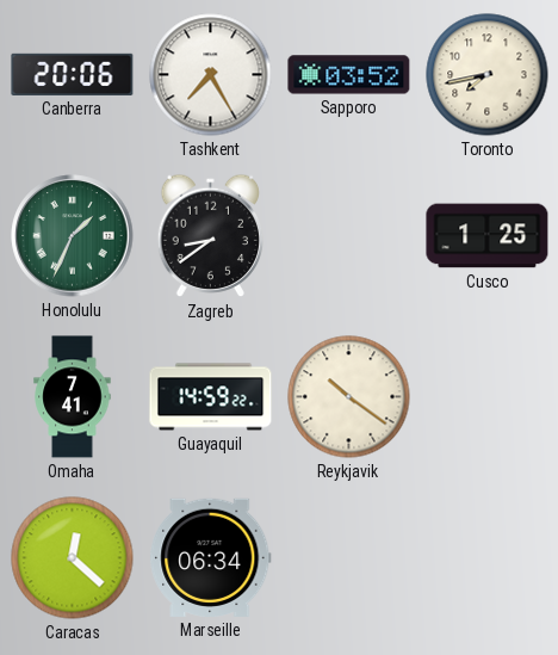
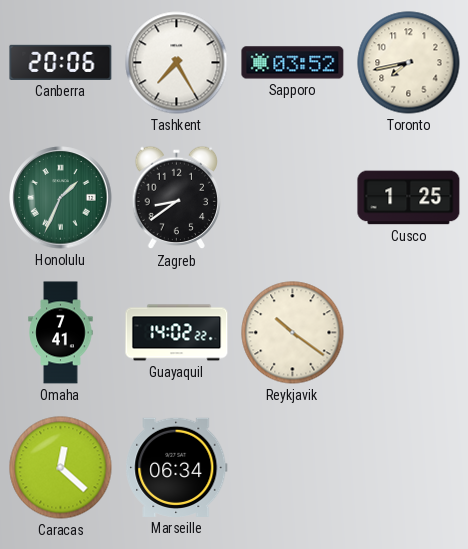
Guayaquil: 14:59 -> 14:02
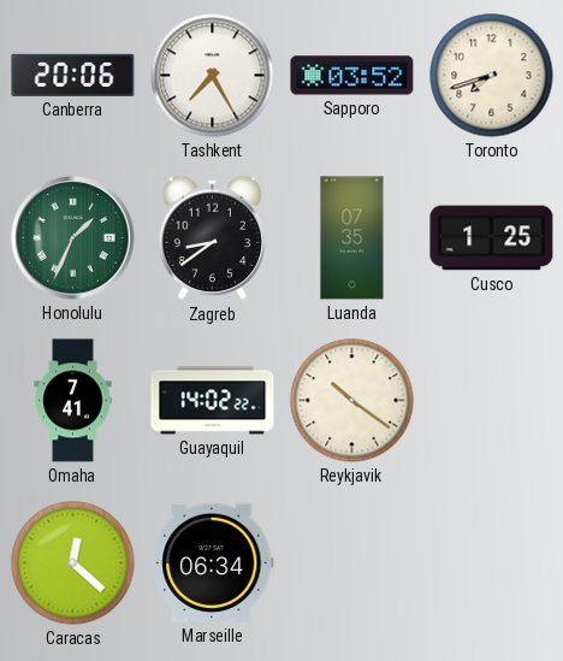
Toronto: 7:43 -> 7:42
Luanda: none -> 07:35
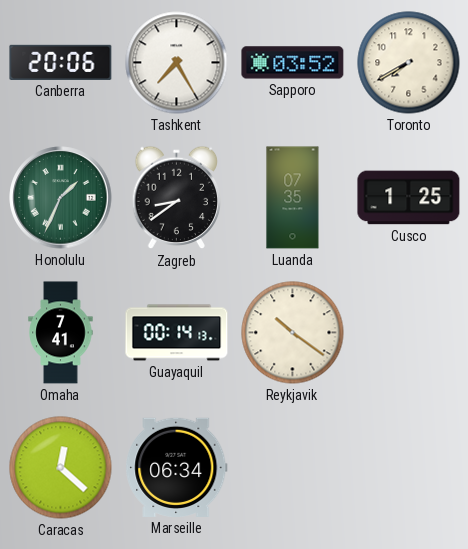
Toronto: 7:42 -> 7:40
Guayaquil: 14:02 -> 00:14
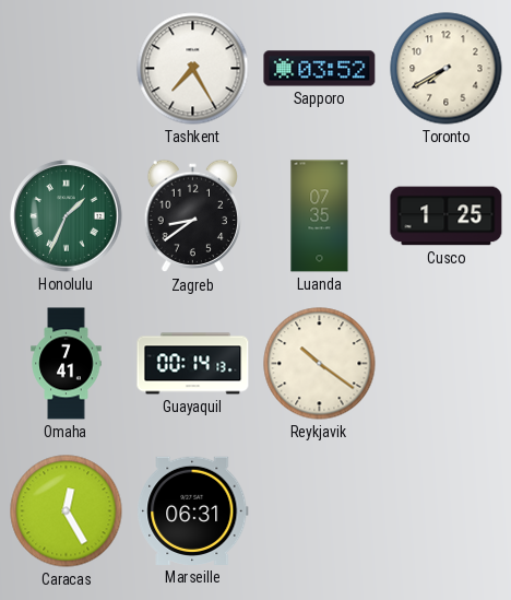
Canberra: 20:06 -> none
Caracas: 12:22 -> 12:25
Marseille: 06:34 -> 06:31
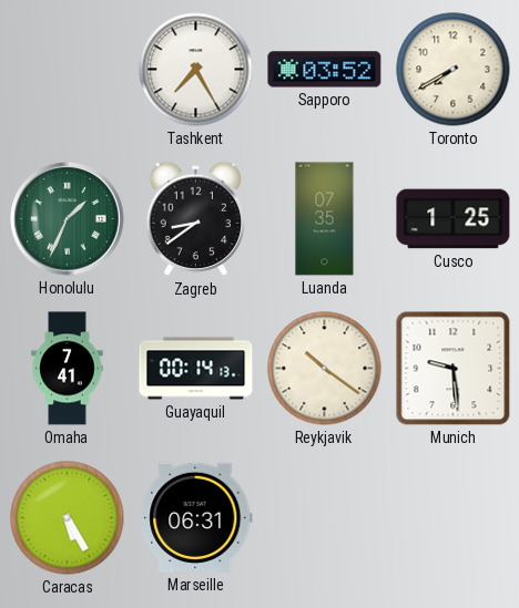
Munich: none -> 9:29
Caracas: 12:25 -> 5:25
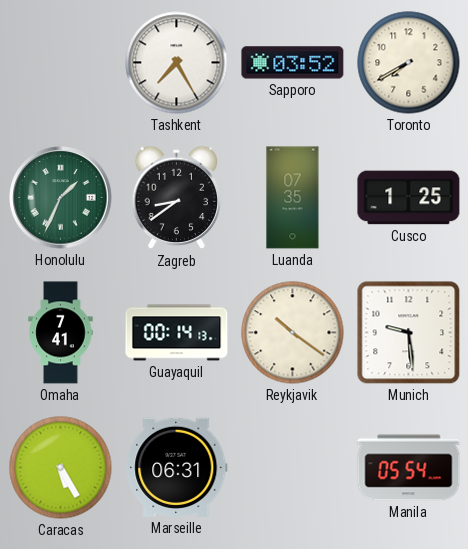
Manila: none -> 05:54
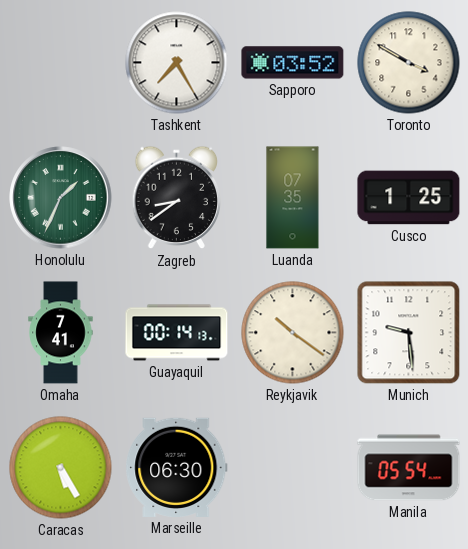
Toronto: 7:40 -> 3:50
Marseille: 06:31 -> 06:30
